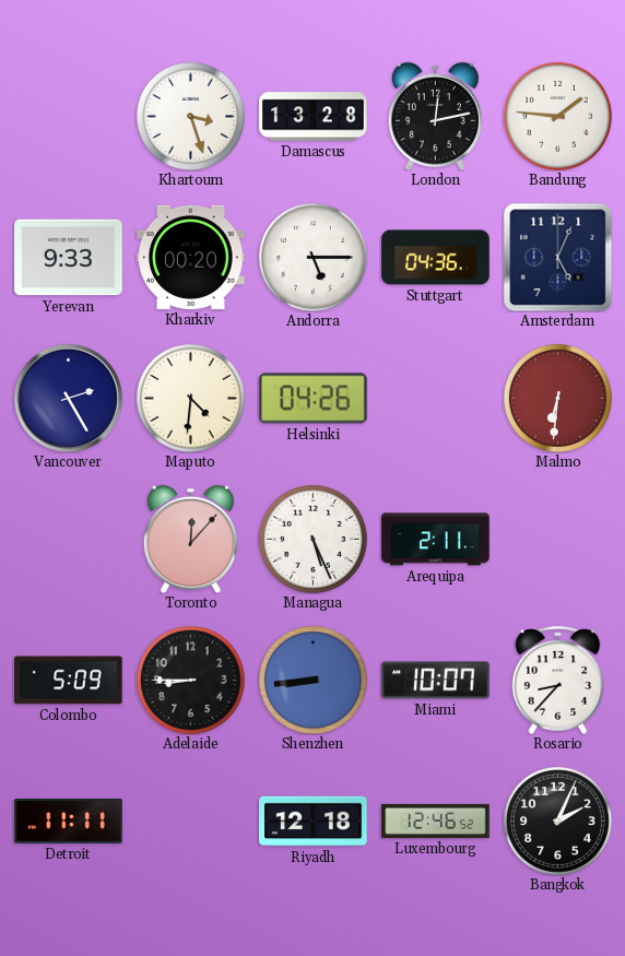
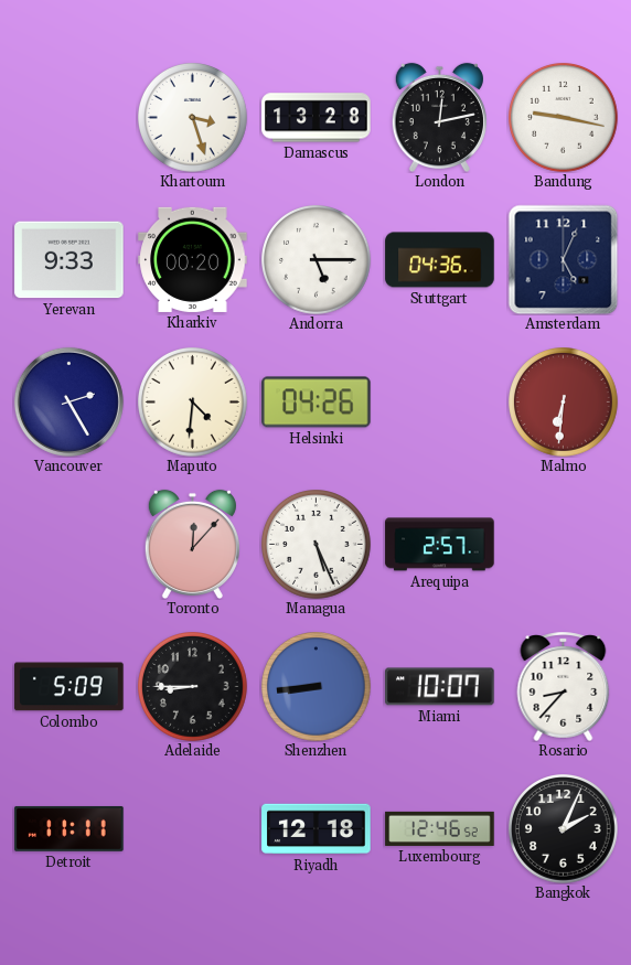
Bandung: 1:46 -> 9:17
Arequipa: 2:11 -> 2:57
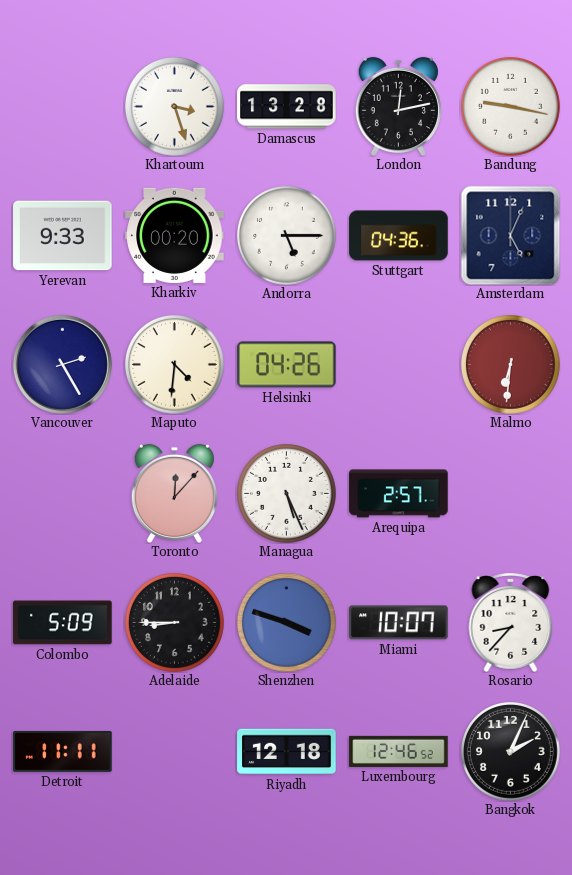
Shenzhen: 8:44 -> 3:48
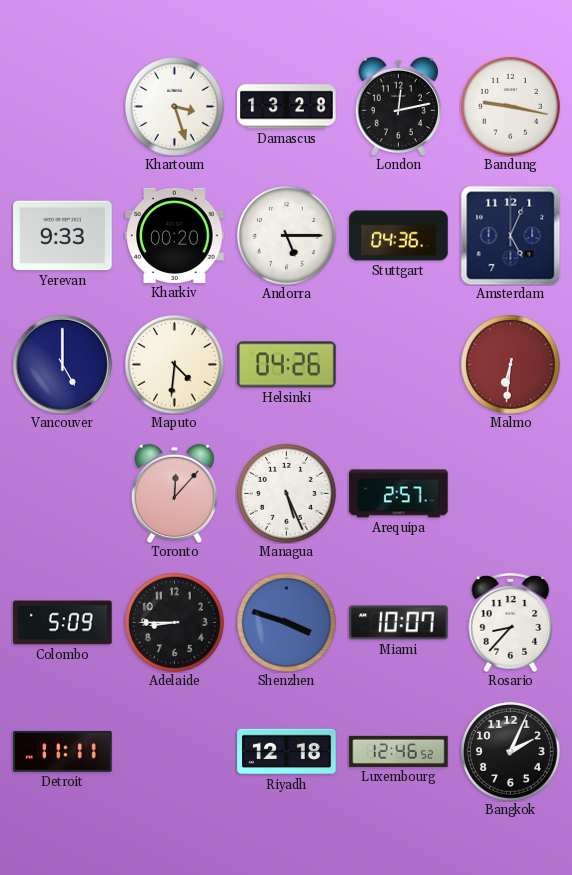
Vancouver: 2:25 -> 5:00
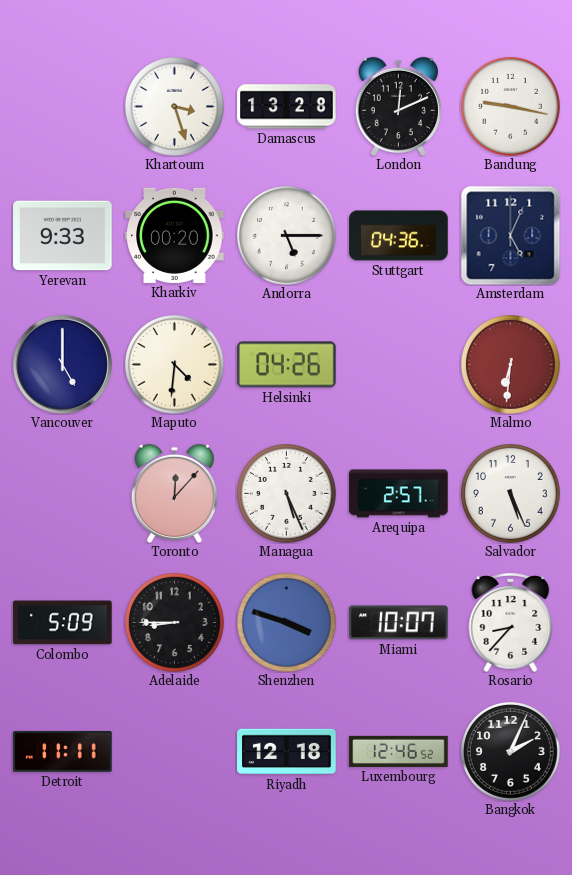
London: 12:13 -> 12:11
Salvador: none -> 5:26
